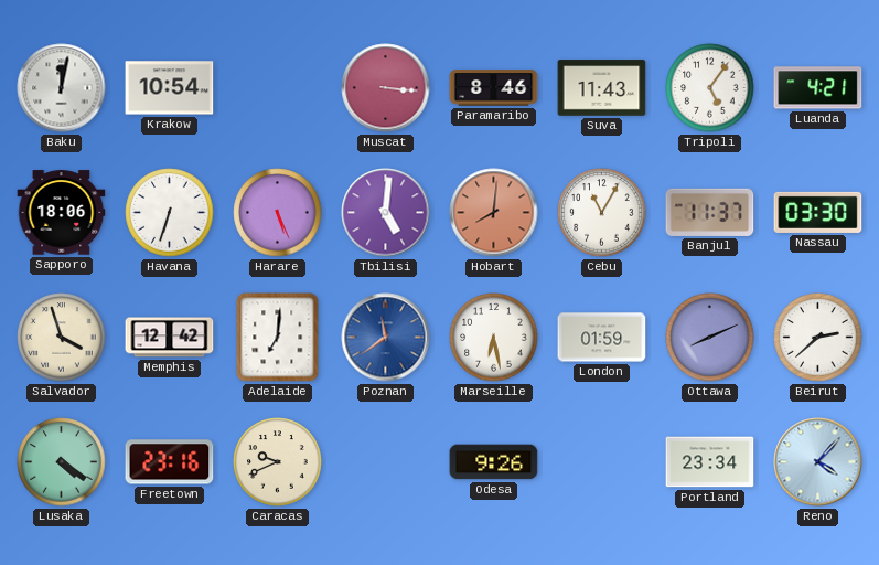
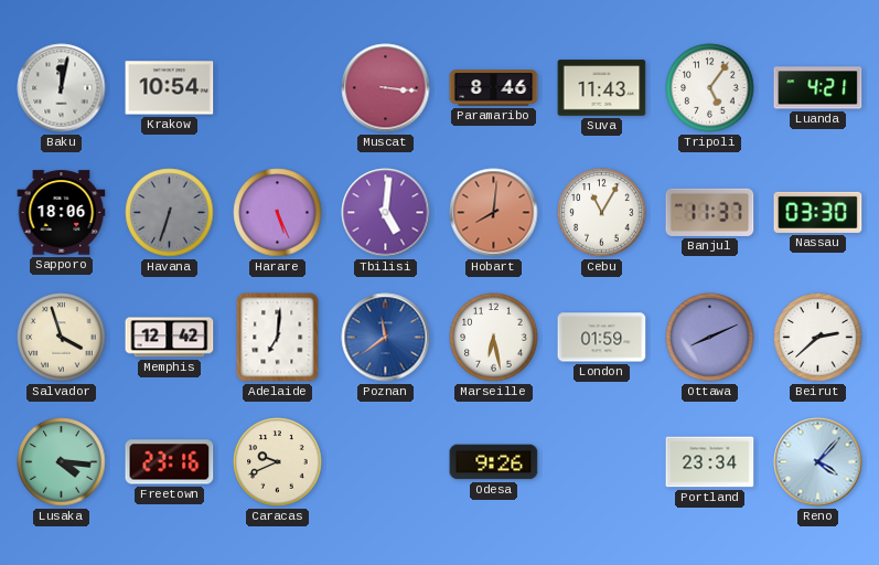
Havana dial: white -> grey
Lusaka: 4:21 -> 4:16
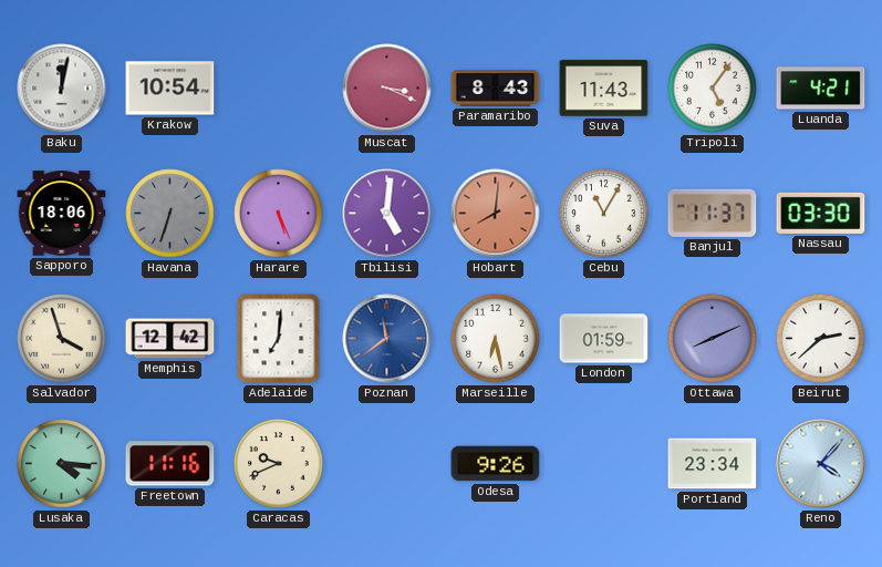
Muscat: 3:16 -> 3:19
Paramaribo: 8:46 -> 8:43
Freetown: 23:16 -> 11:16
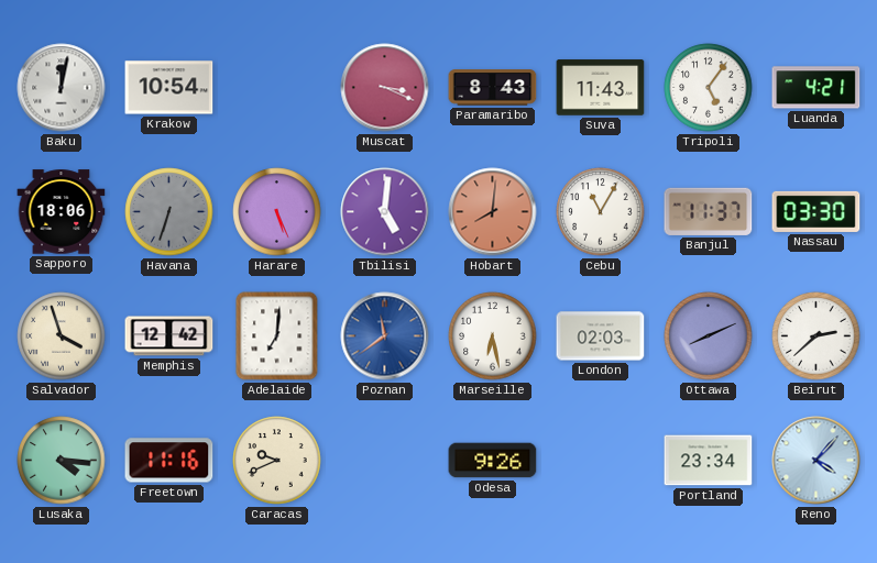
London: 01:59 -> 02:03
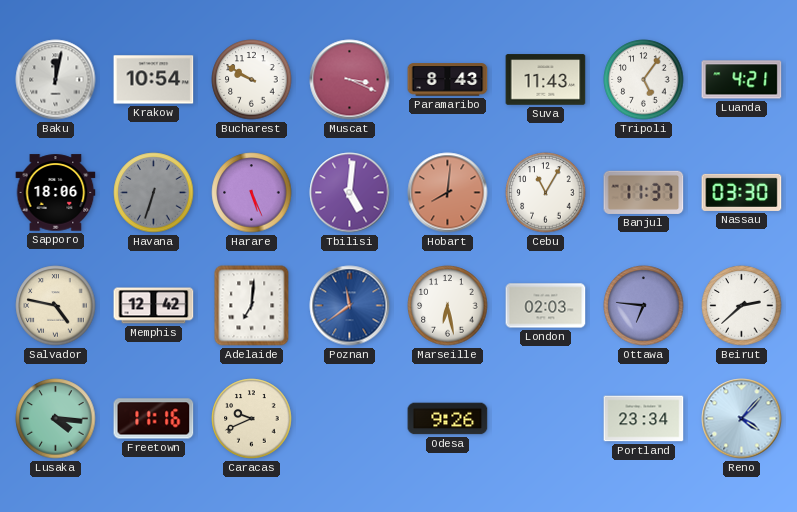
Bucharest: none -> 9:50
Salvador: 3:57 -> 4:47
Ottawa: 8:11 -> 6:46
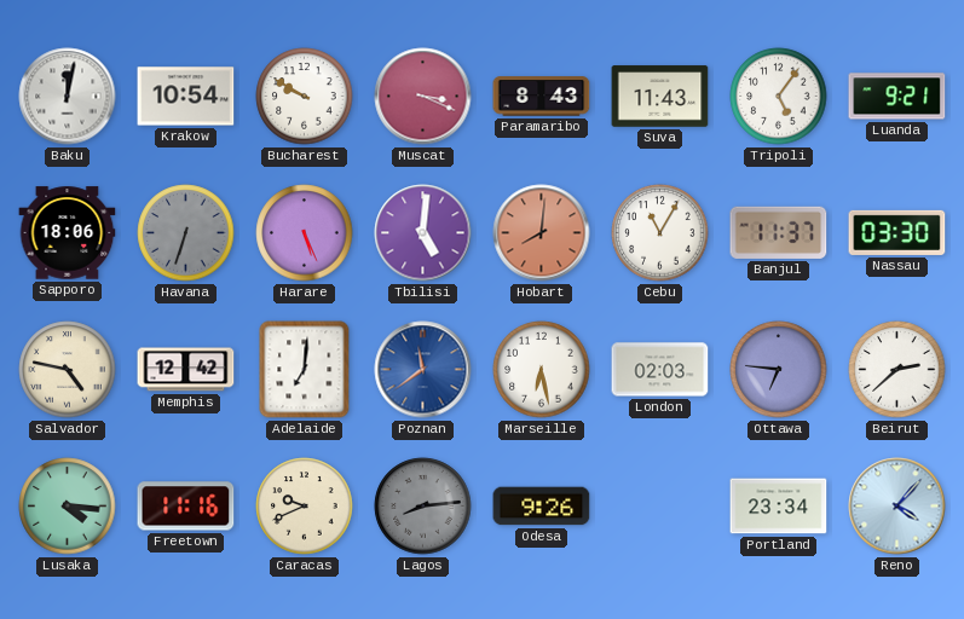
Luanda: 4:21 -> 9:21
Lagos: none -> 8:14
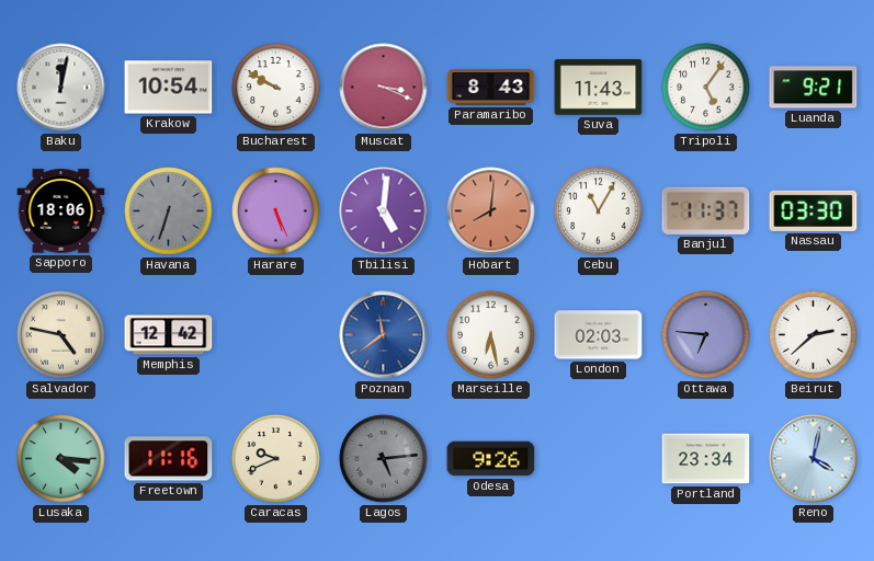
Adelaide: 7:01 -> none
Lagos: 8:14 -> 5:14
Reno: 4:07 -> 4:02
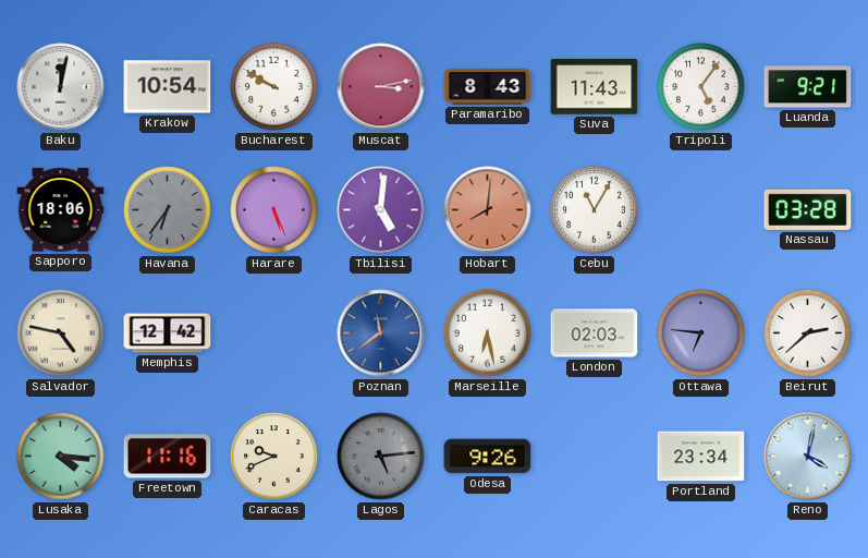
Muscat: 3:19 -> 3:13
Havana: 6:33 -> 6:36
Banjul: 11:37 -> none
Nassau: 03:30 -> 03:28
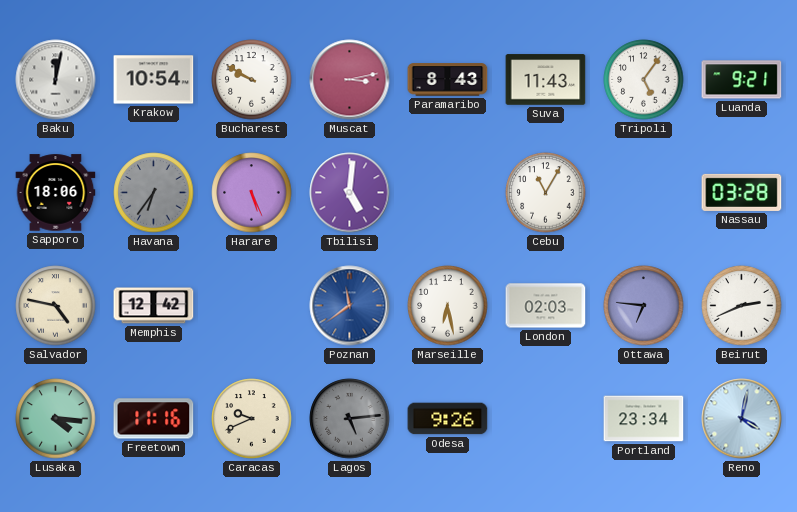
Hobart: 8:01 -> none
Beirut: 2:38 -> 2:41
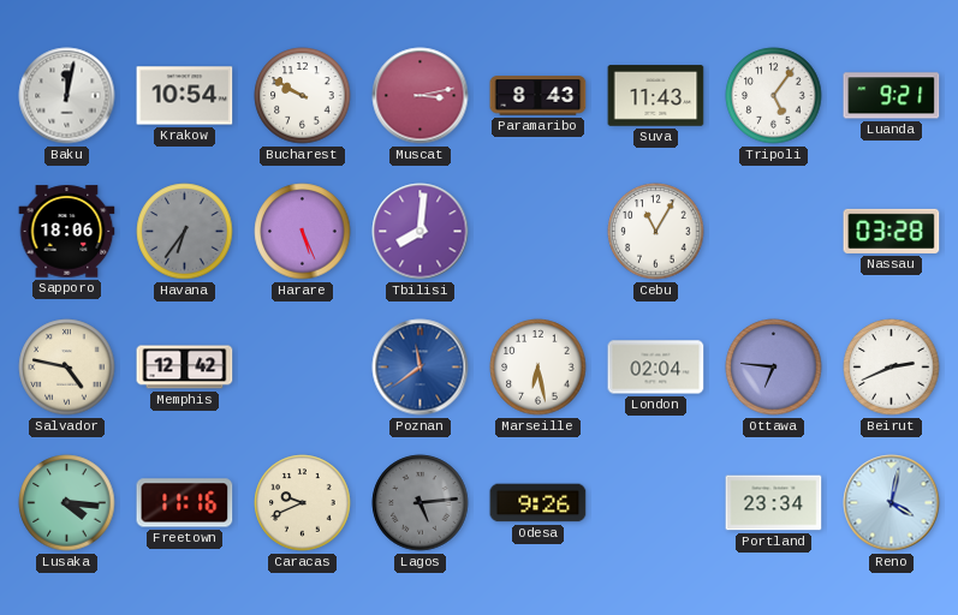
Tbilisi: 5:01 -> 8:01
London: 02:03 -> 02:04
